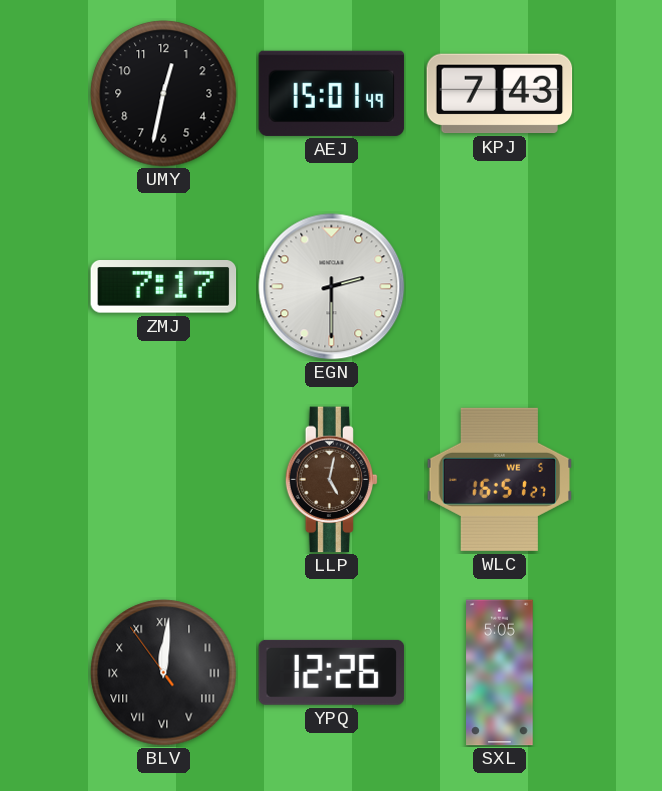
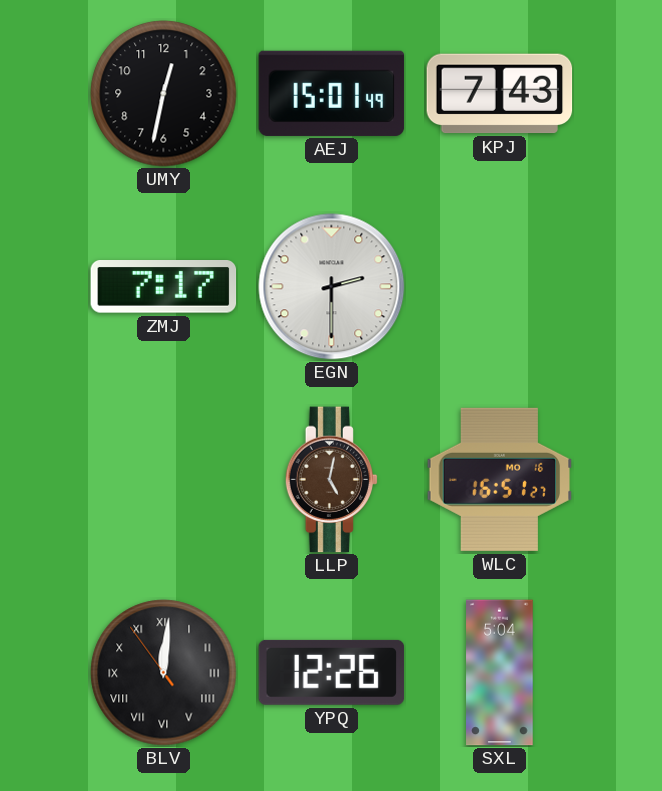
WLC date: WE 5 -> MO 16
SXL: 5:05 -> 5:04
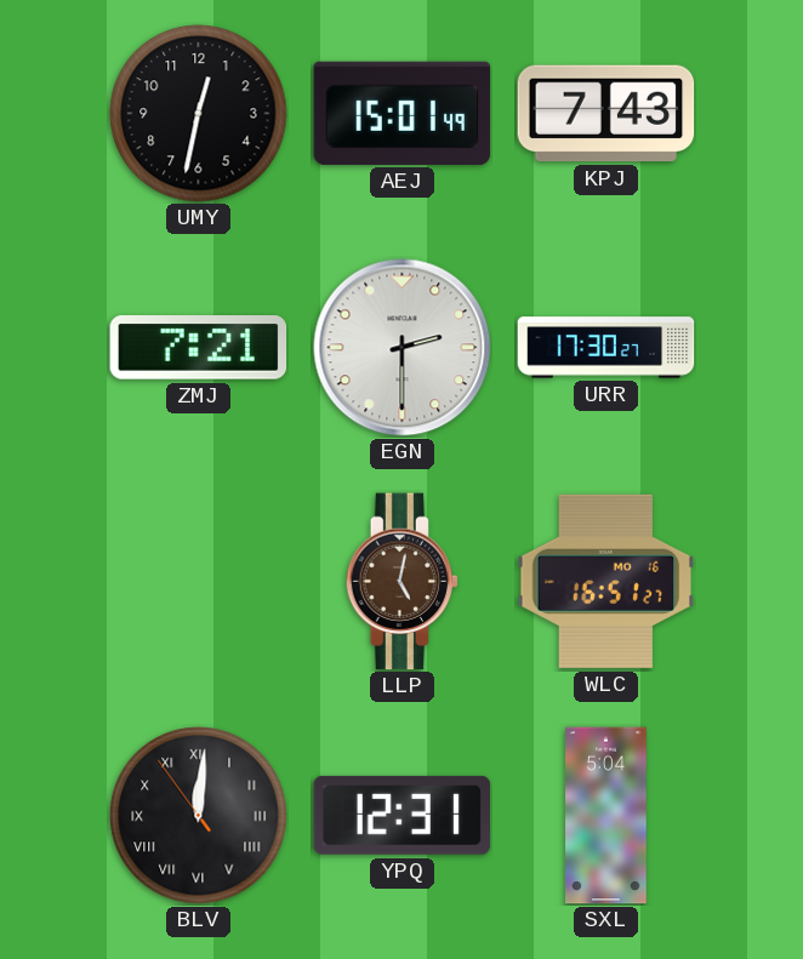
ZMJ: 7:17 -> 7:21
URR: none -> 17:30
YPQ: 12:26 -> 12:31
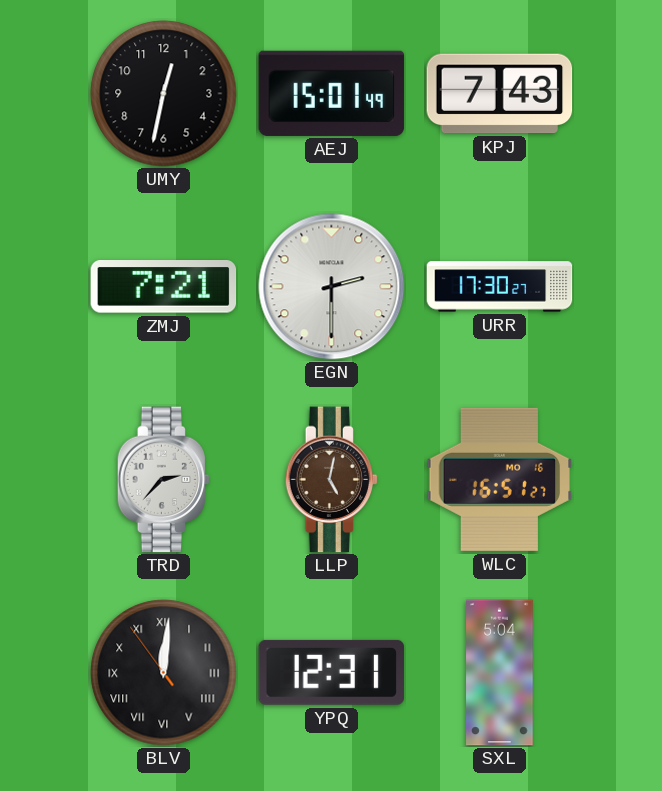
TRD: none -> 2:37
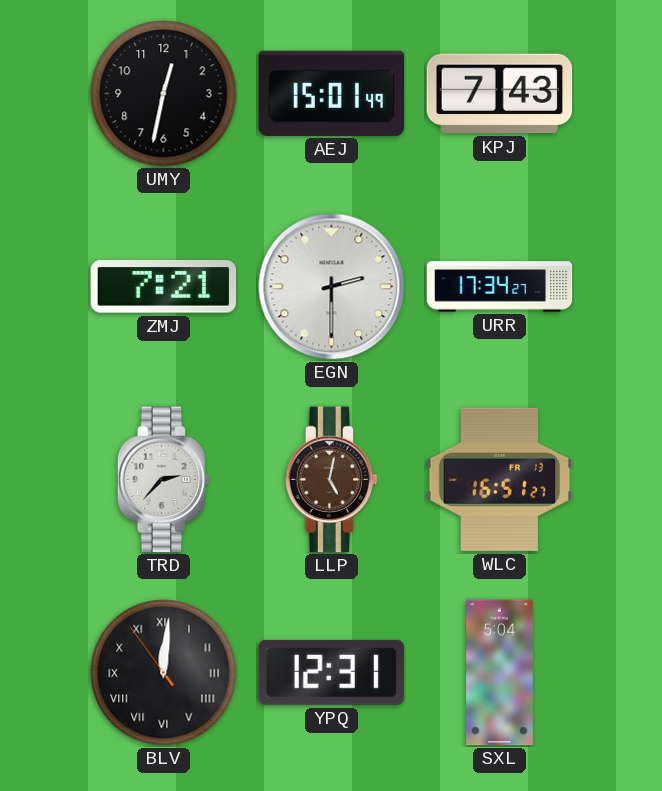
URR: 17:30 -> 17:34
WLC date: MO 16 -> FR 13
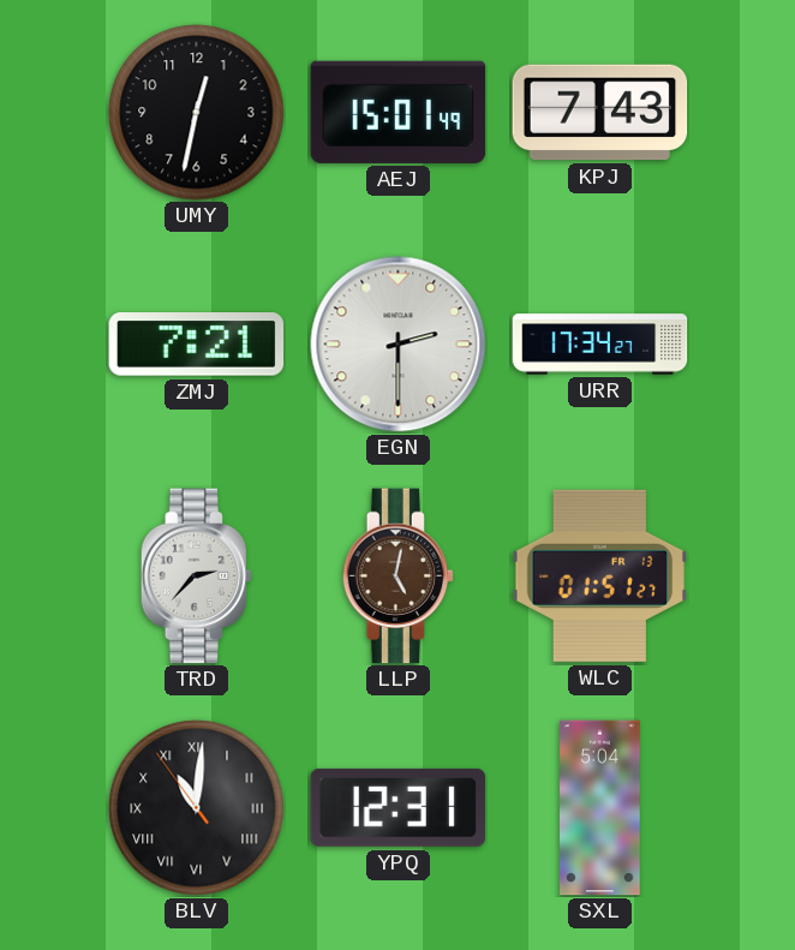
WLC: 16:51 -> 01:51
BLV: 12:00 -> 11:00
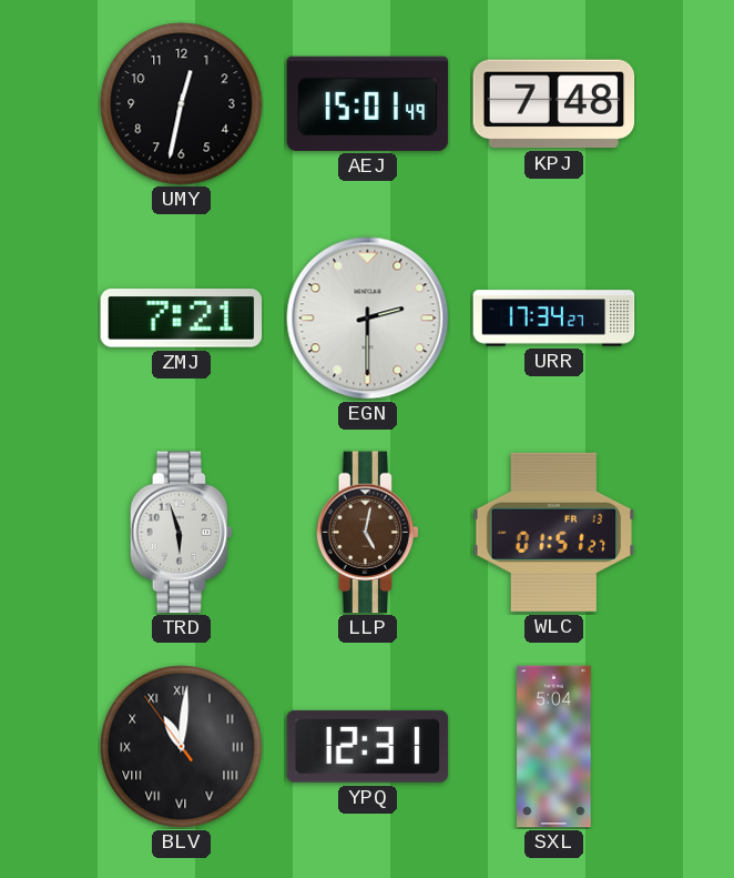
KPJ: 7:43 -> 7:48
TRD: 2:37 -> 5:57
